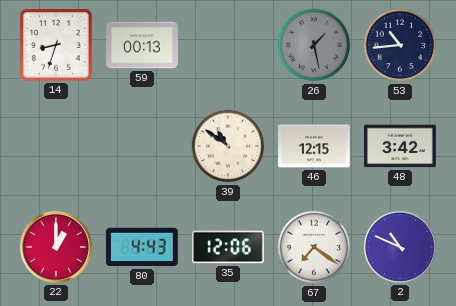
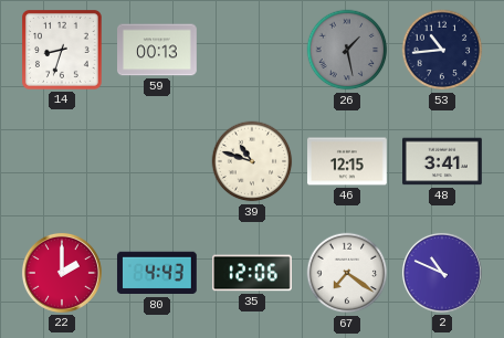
39: 10:51 -> 10:48
48: 3:42 -> 3:41
22: 1:00 -> 2:00
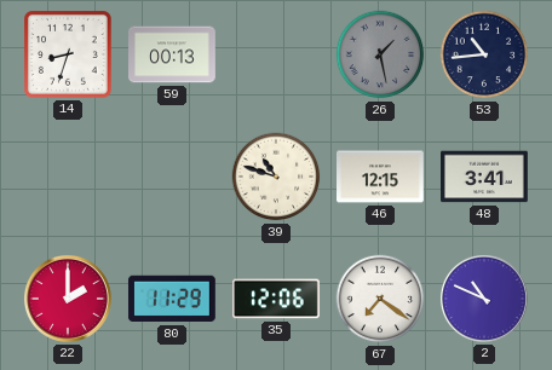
80: 4:43 -> 11:29
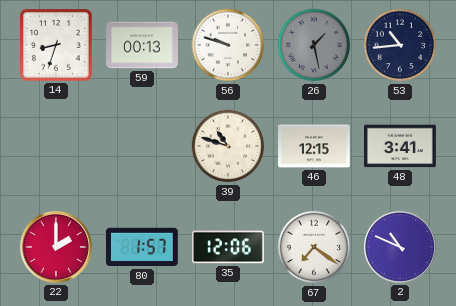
56: none -> 9:48
80: 11:29 -> 1:57
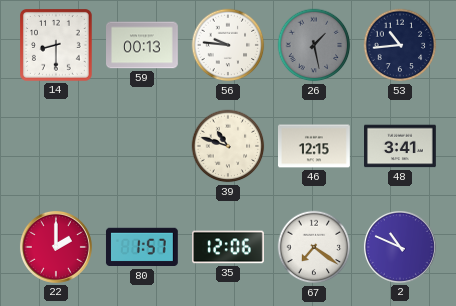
14: 8:33 -> 8:30
56: 9:48 -> 9:46
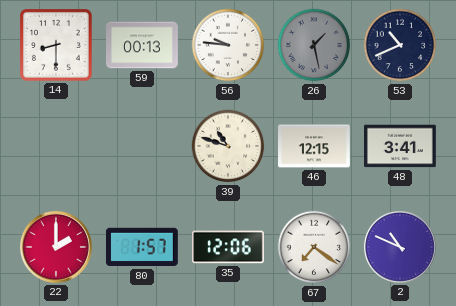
53: 10:44 -> 10:41
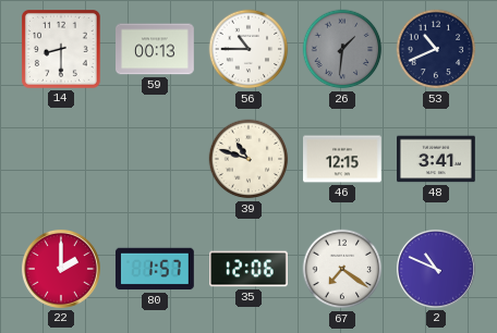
56: 9:46 -> 10:45
26: 1:28 -> 1:31
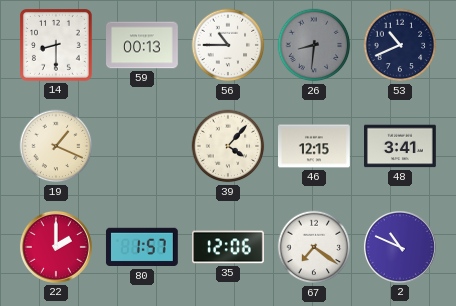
26: 1:31 -> 8:31
19: none -> 1:19
39: 10:48 -> 4:07
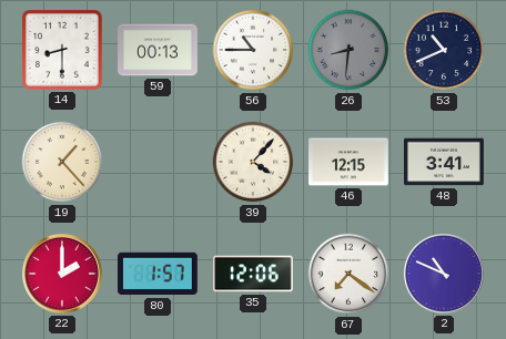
19: 1:19 -> 1:23
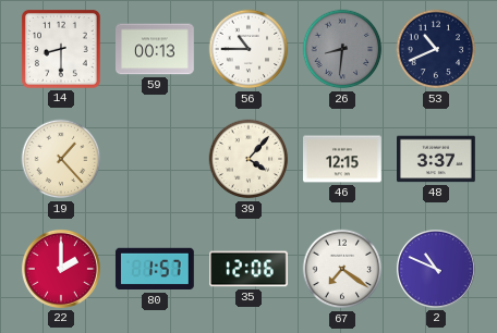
48: 3:41 -> 3:37
